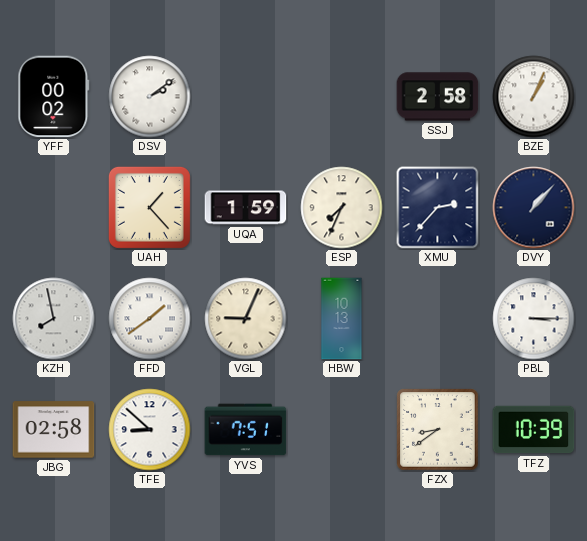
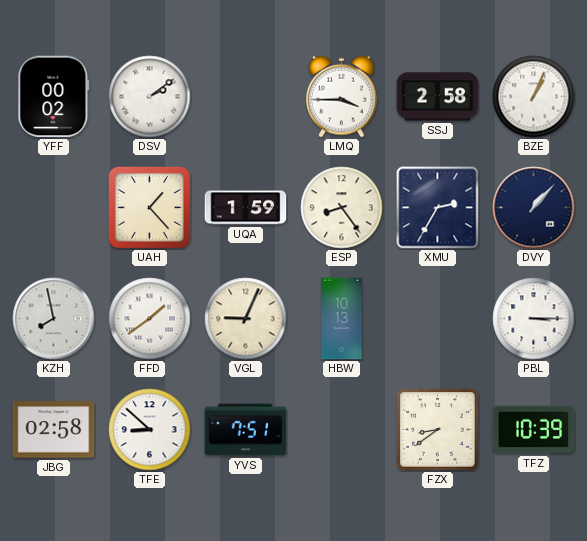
LMQ: none -> 3:45
ESP: 7:34 -> 8:24
XMU: 2:37 -> 2:35
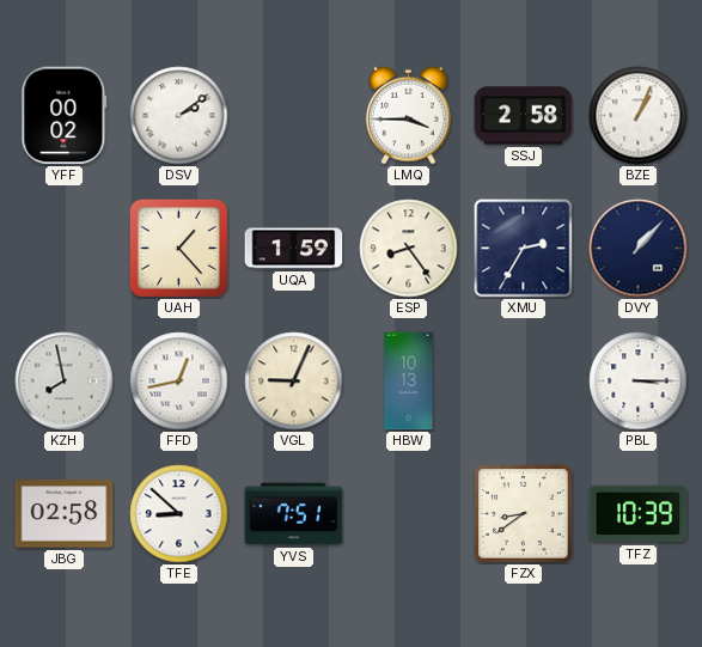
FFD: 1:39 -> 12:43
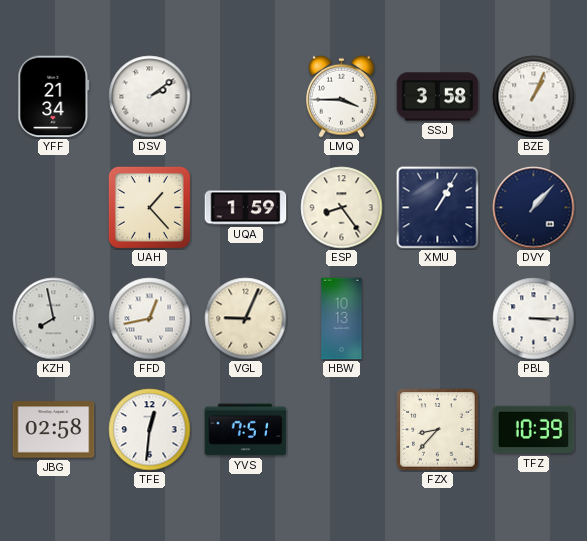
YFF: 00:02 -> 21:34
SSJ: 2:58 -> 3:58
XMU: 2:35 -> 1:05
TFE: 8:52 -> 12:31
FZX: 8:39 -> 8:37
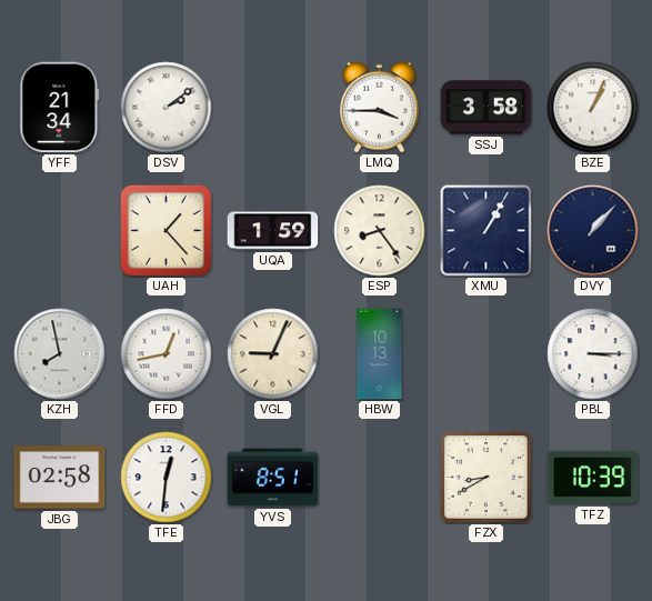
YVS: 7:51 -> 8:51
FZX: 8:37 -> 8:40
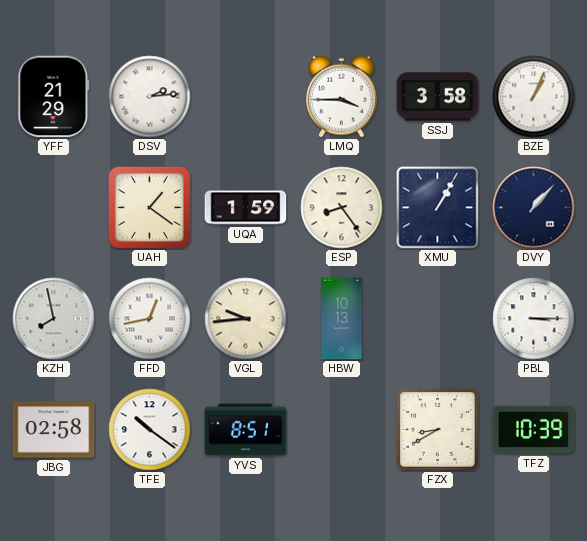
YFF: 21:34 -> 21:29
DSV: 2:09 -> 2:14
UAH: 1:23 -> 1:21
VGL: 9:04 -> 9:44
TFE: 12:31 -> 10:21
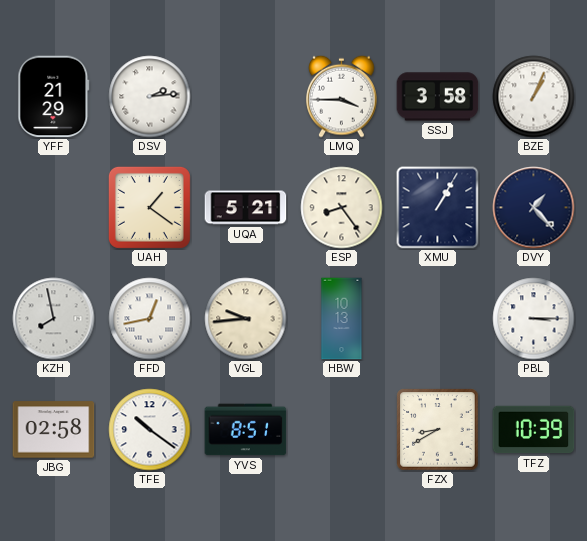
UQA: 1:59 -> 5:21
DVY: 1:07 -> 1:23
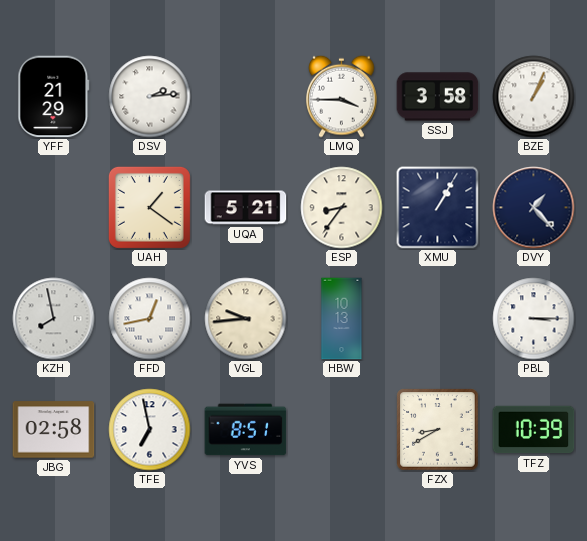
ESP: 8:24 -> 8:36
TFE: 10:21 -> 6:58
